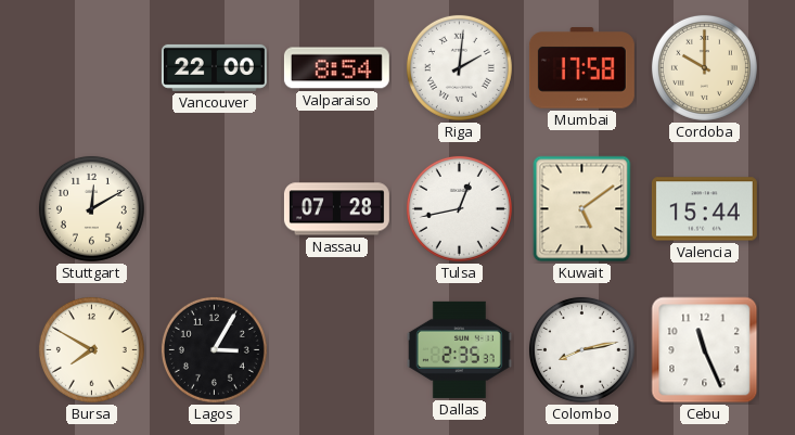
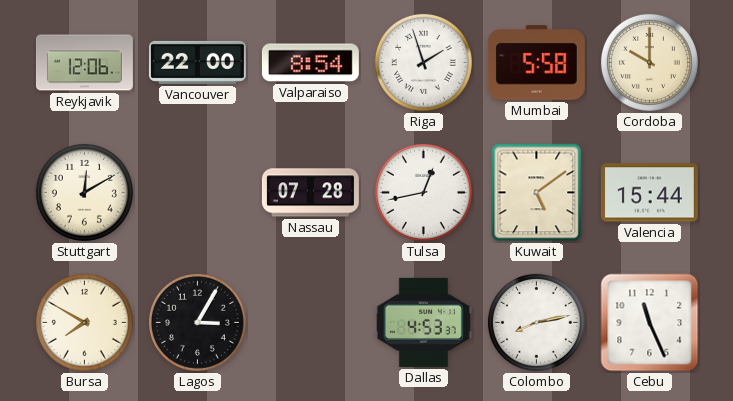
Reykjavik: none -> 12:06
Riga: 2:01 -> 1:57
Mumbai: 17:58 -> 5:58
Dallas: 2:35 -> 4:53
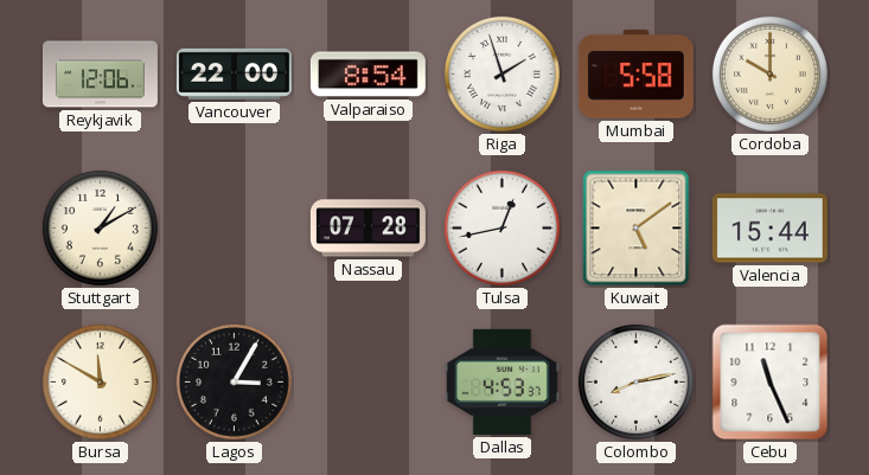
Stuttgart: 12:10 -> 1:10
Bursa: 7:50 -> 11:50
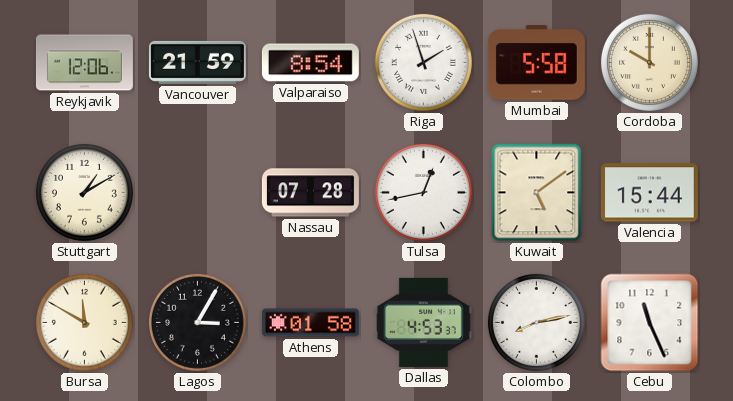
Vancouver: 22:00 -> 21:59
Athens: none -> 01:58
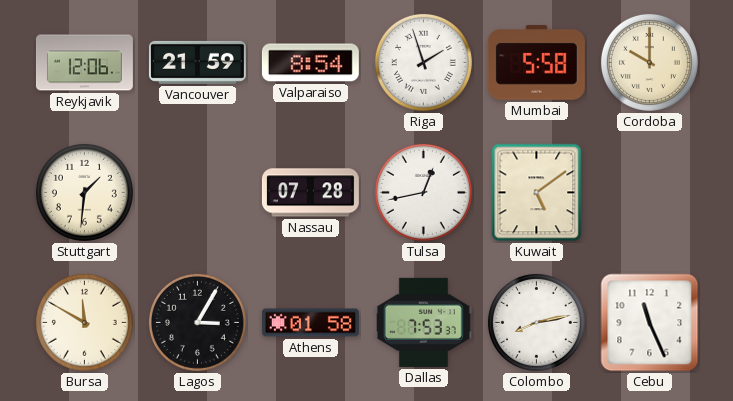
Stuttgart: 1:10 -> 1:31
Valencia: 15:44 -> none
Dallas: 4:53 -> 7:53
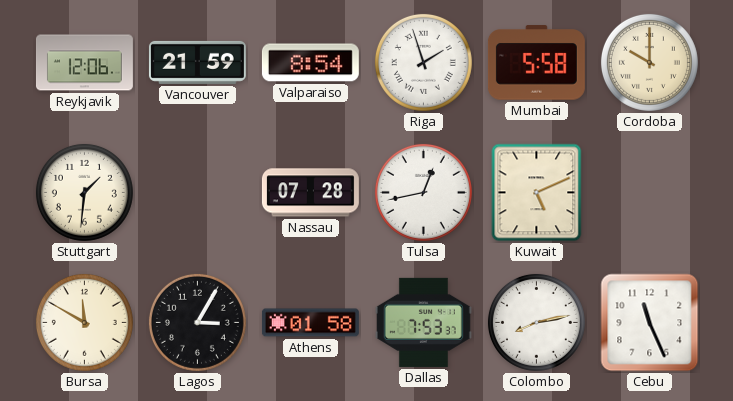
Kuwait: 5:09 -> 5:11
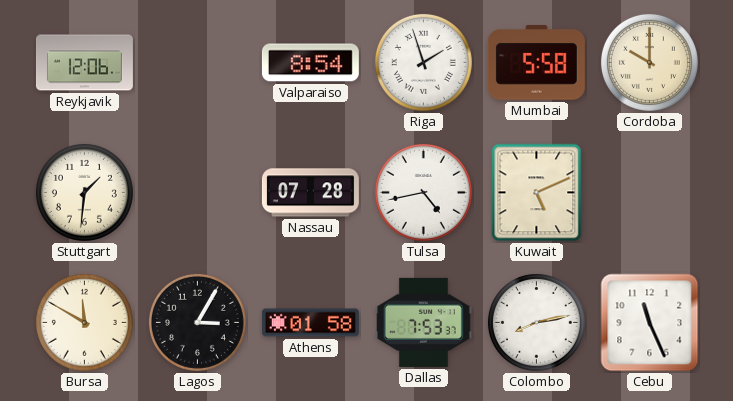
Vancouver: 21:59 -> none
Tulsa: 12:43 -> 4:43
